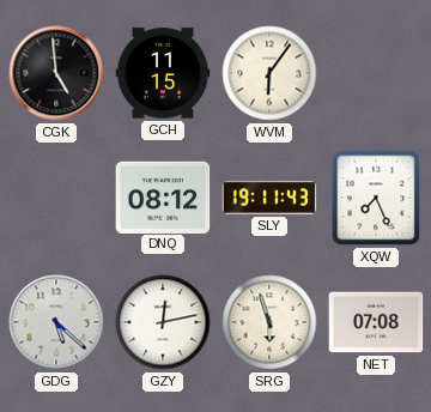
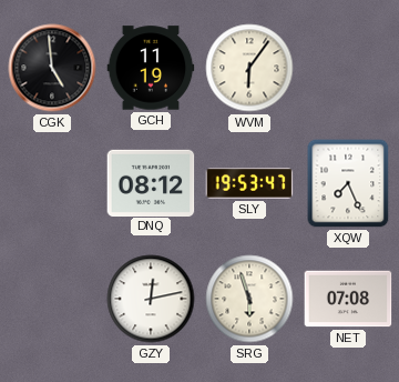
GCH: 11:15 -> 11:19
SLY: 19:11 -> 19:53
GDG: 5:22 -> none
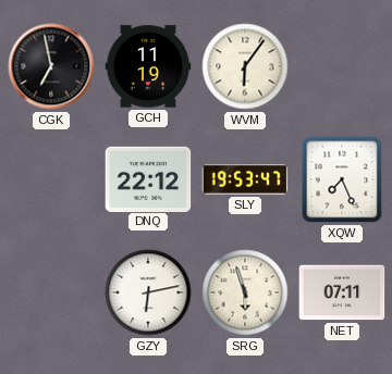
CGK: 4:59 -> 6:58
DNQ: 08:12 -> 22:12
GZY: 12:13 -> 6:13
NET: 07:08 -> 07:11
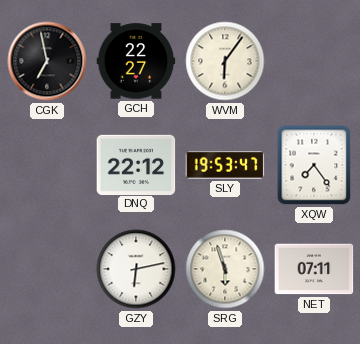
GCH: 11:19 -> 22:27
XQW: 7:26 -> 7:24
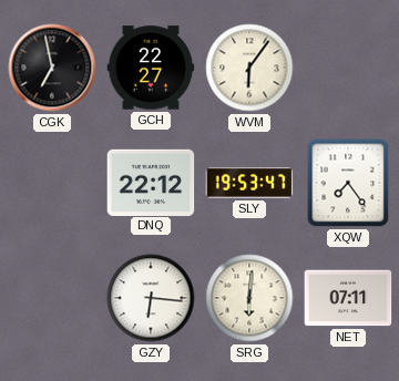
GZY: 6:13 -> 6:16
SRG: 5:57 -> 6:01
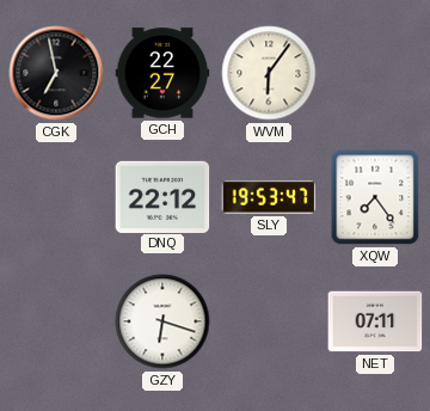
GZY: 6:16 -> 6:18
SRG: 6:01 -> none
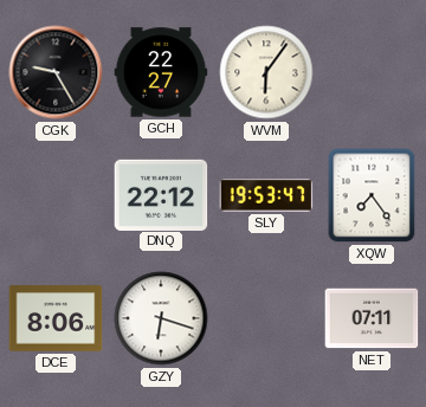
CGK: 6:58 -> 9:25
DCE: none -> 8:06
